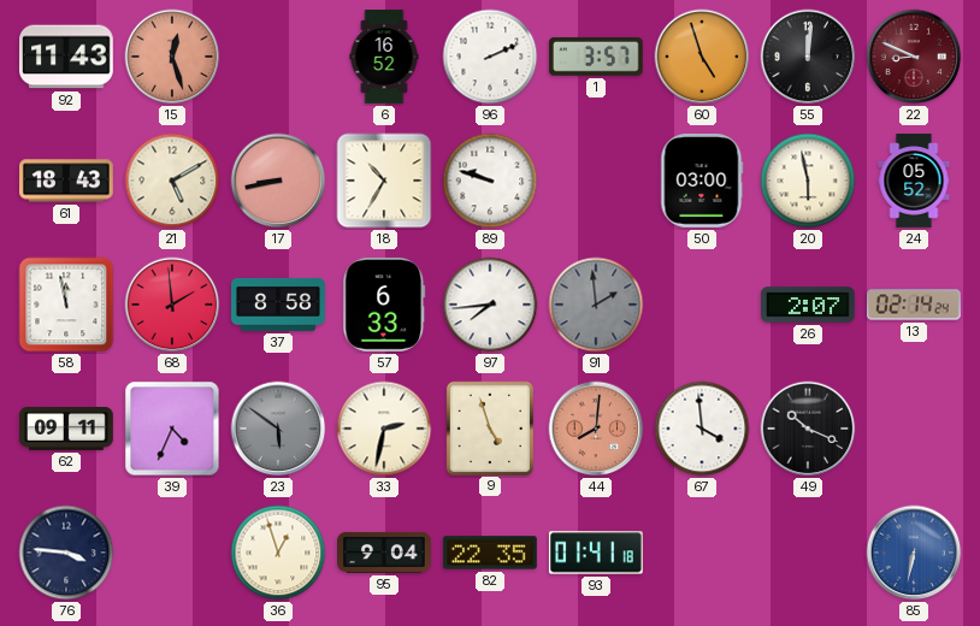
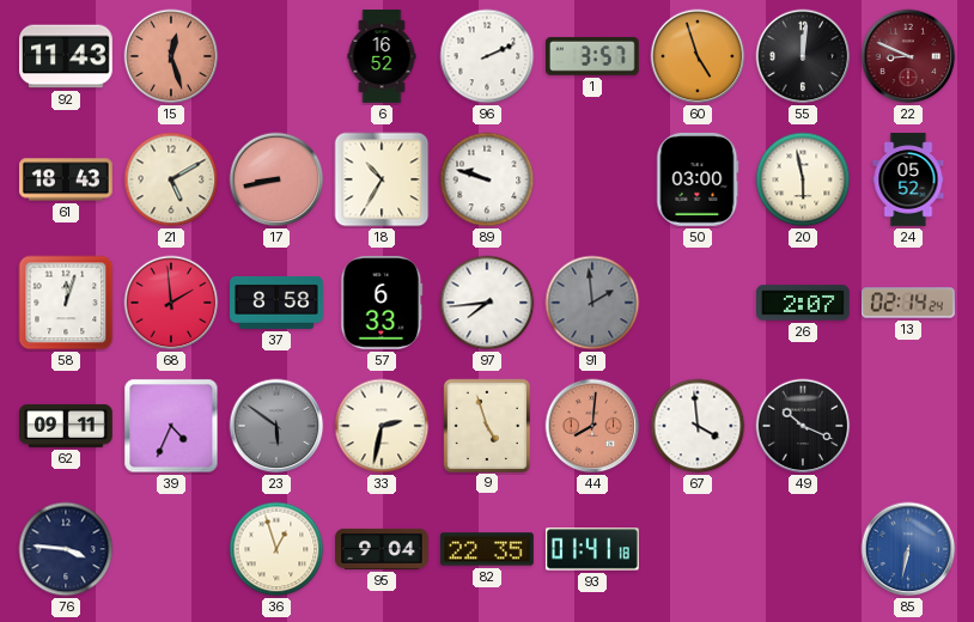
58: 11:58 -> 12:03
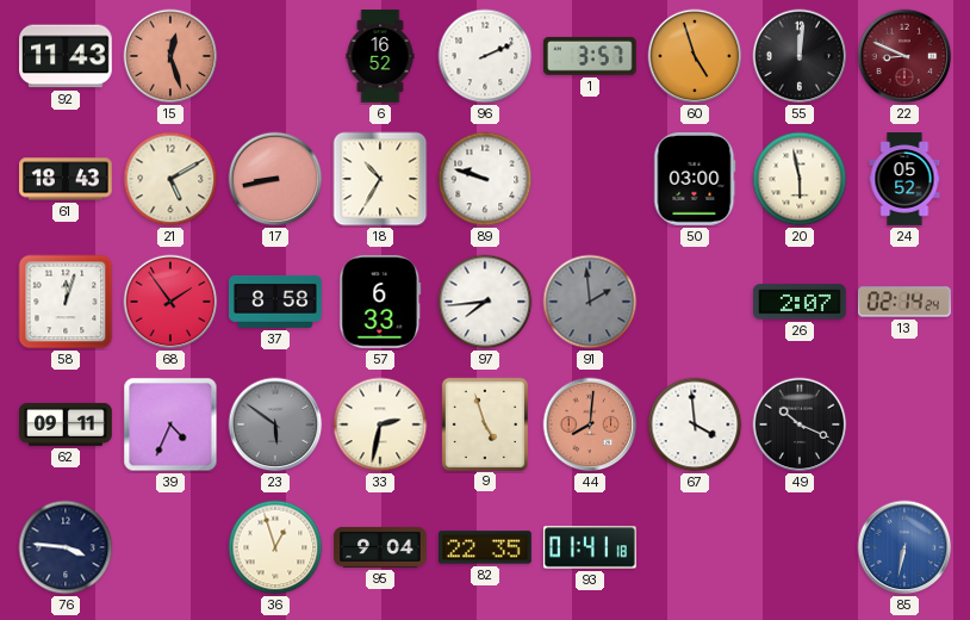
68: 1:59 -> 1:54
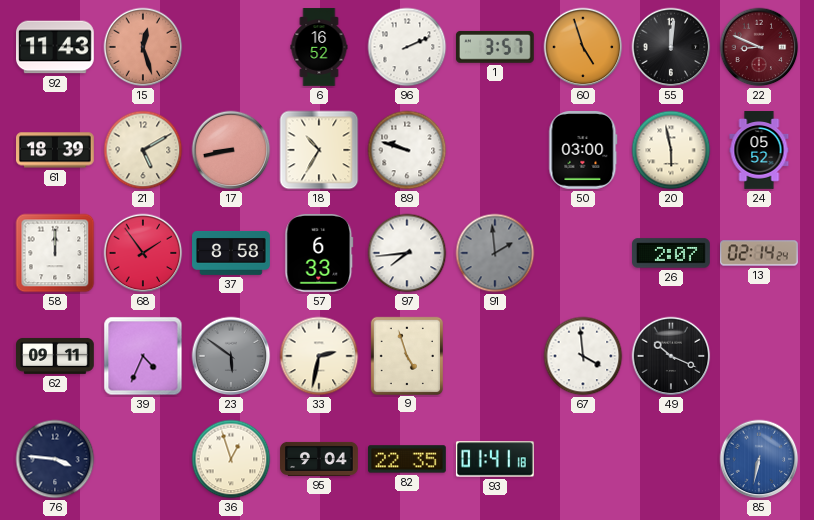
61: 18:43 -> 18:39
58: 12:03 -> 12:00
44: 8:01 -> none
